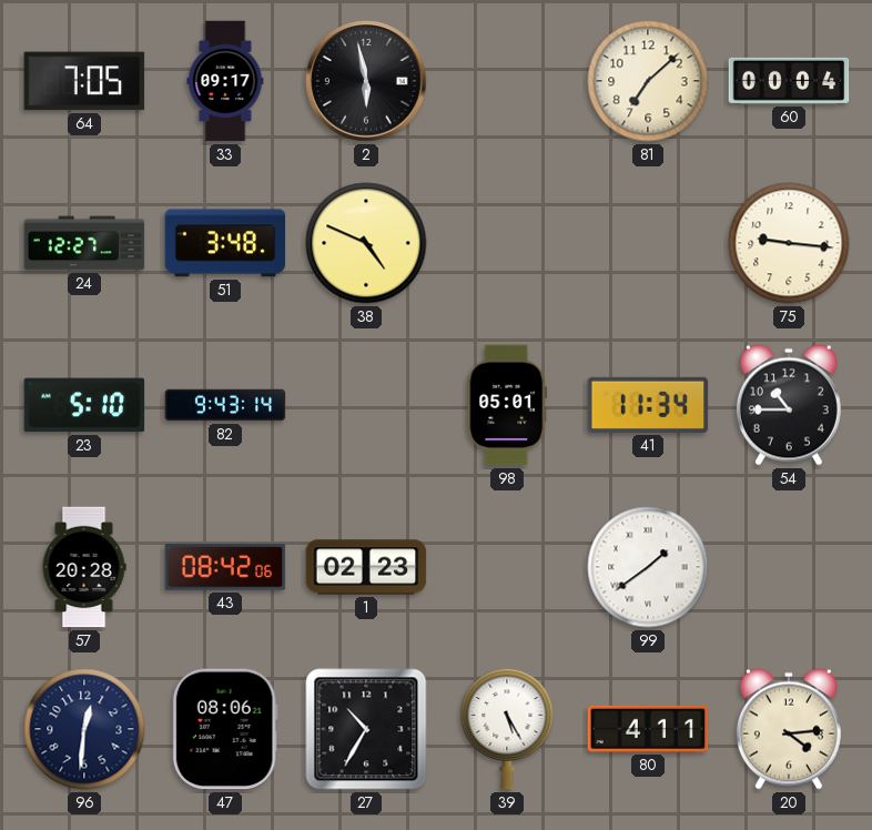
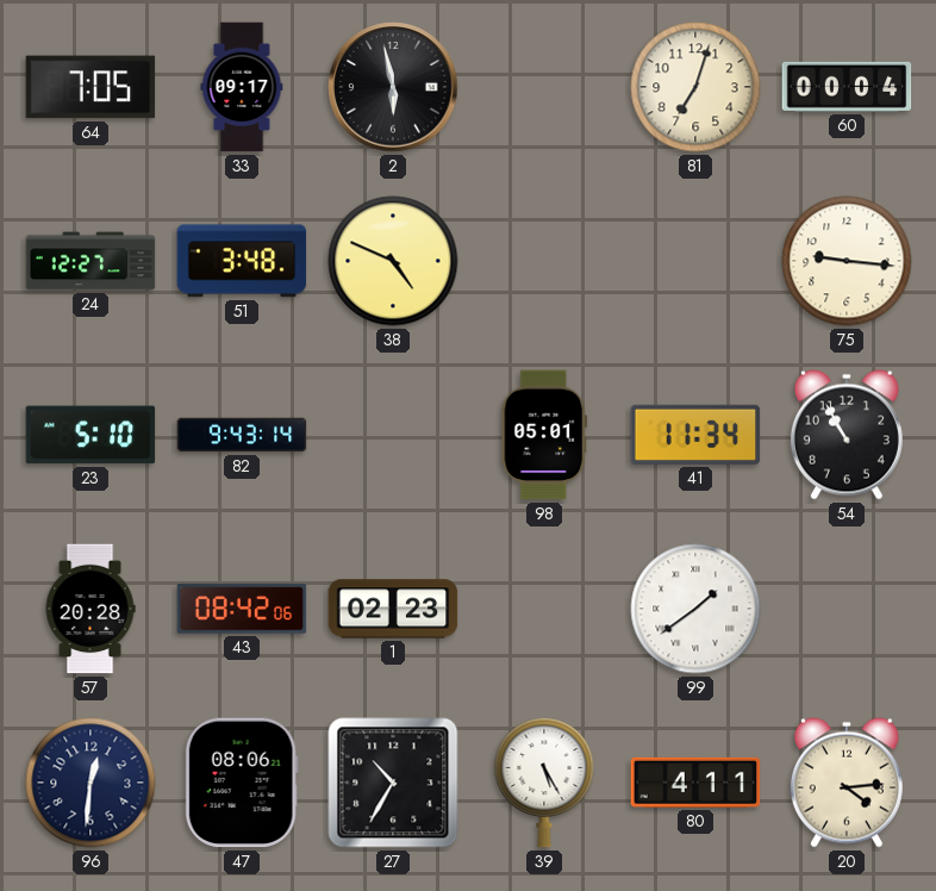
81: 7:08 -> 7:03
54: 10:45 -> 10:55
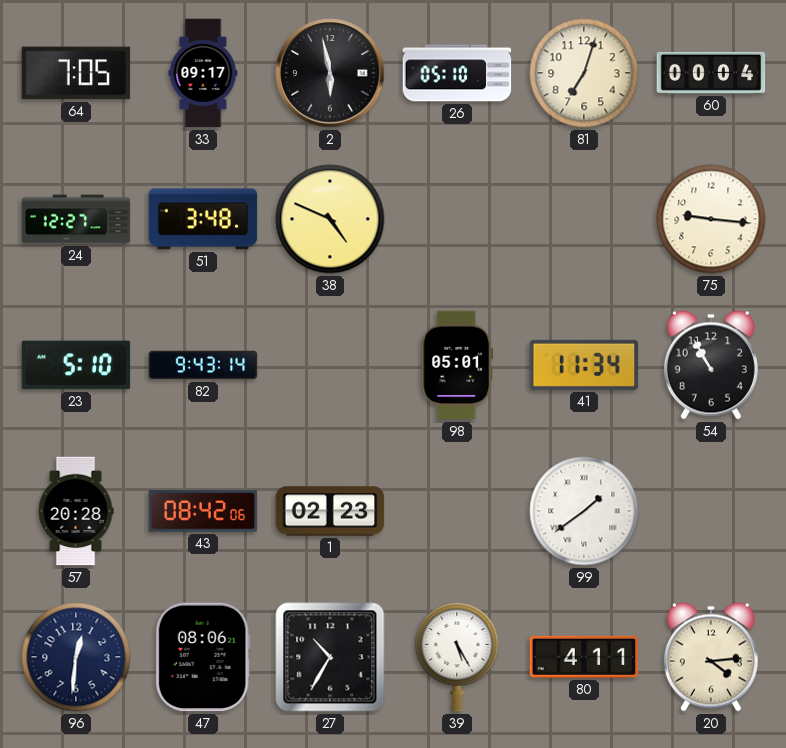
26: none -> 05:10
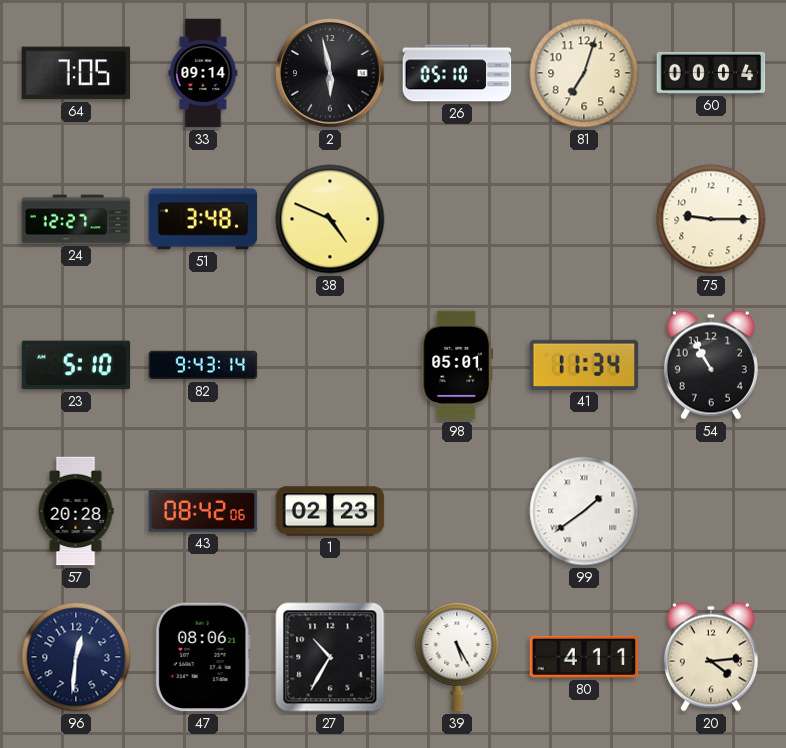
33: 09:17 -> 09:14
75: 9:16 -> 9:15
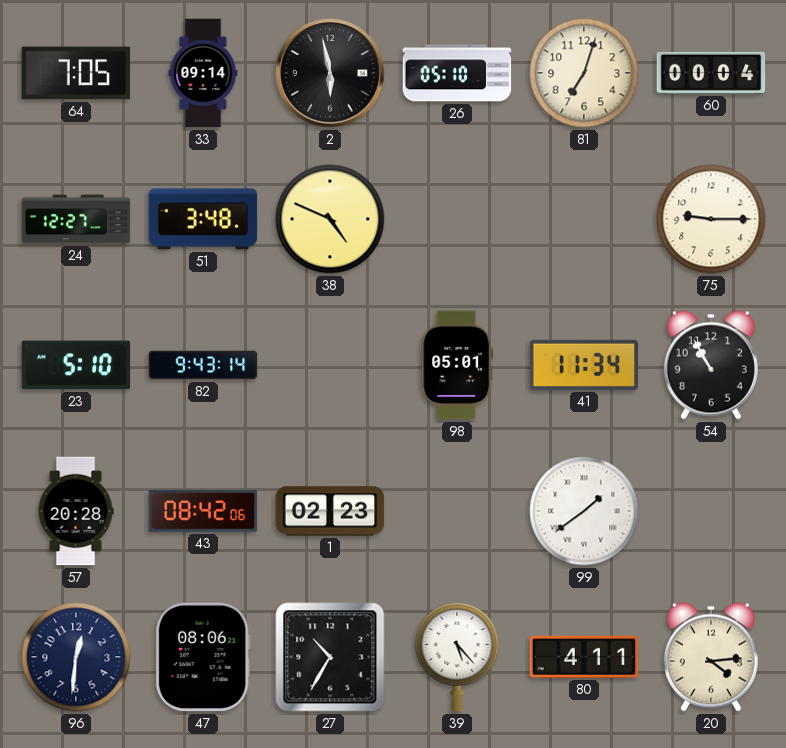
39: 5:25 -> 5:23
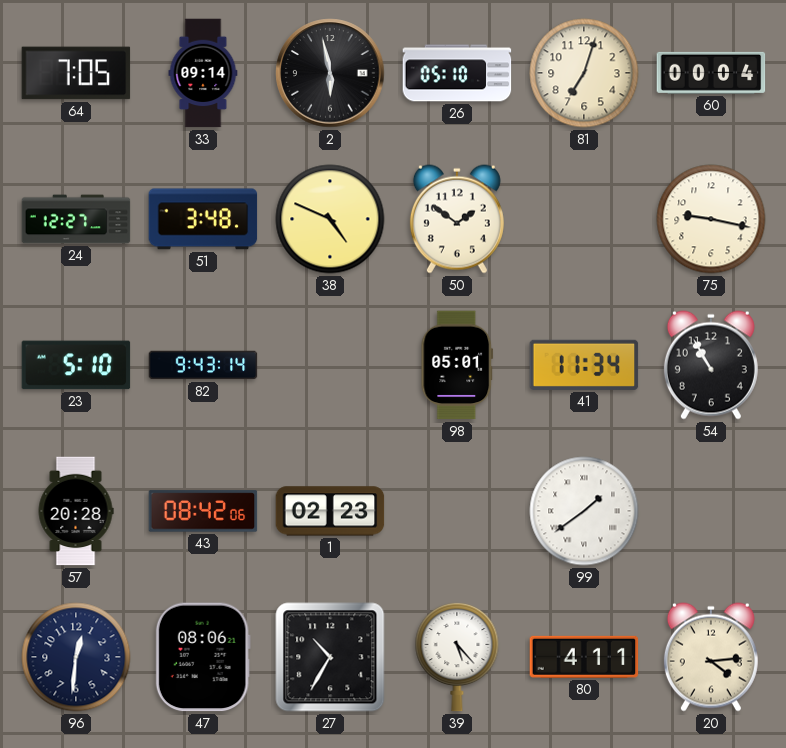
50: none -> 1:51
75: 9:15 -> 9:17
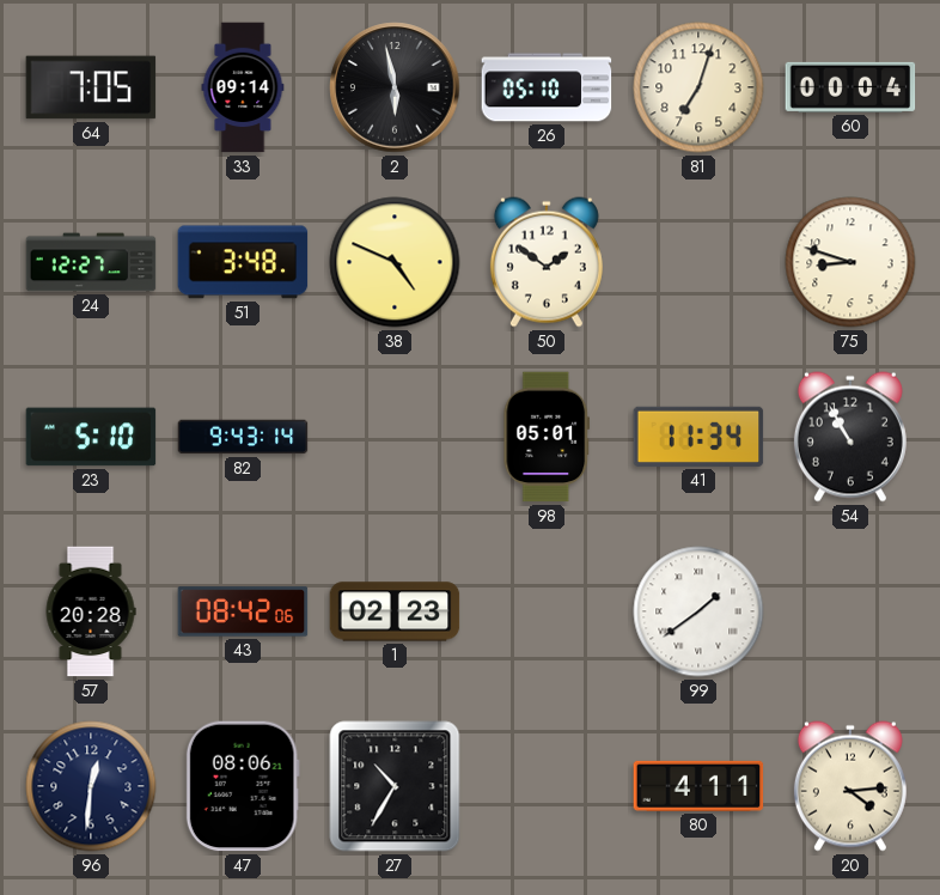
75: 9:17 -> 8:48
39: 5:23 -> none
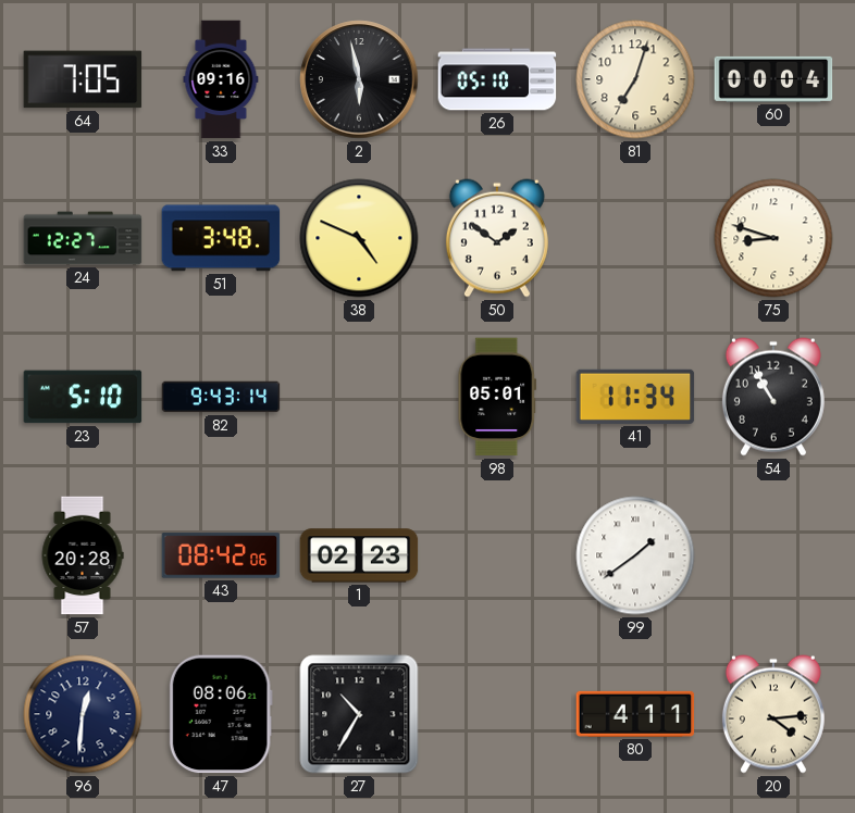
33: 09:14 -> 09:16
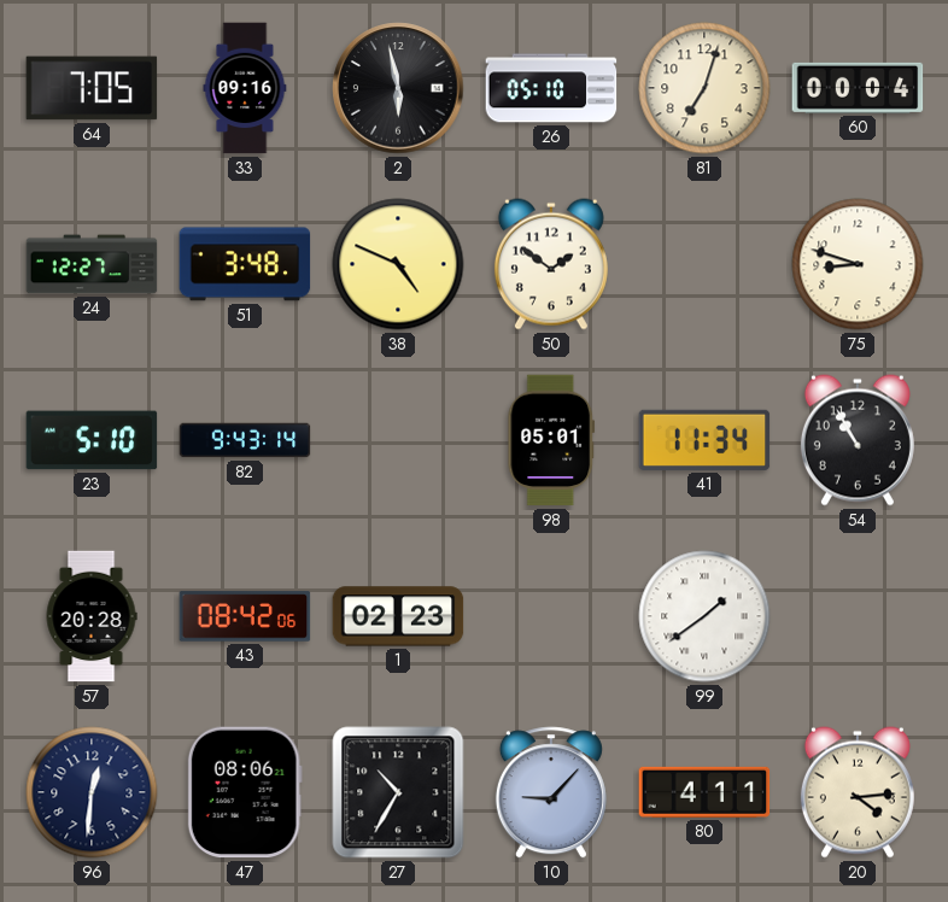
10: none -> 9:07
